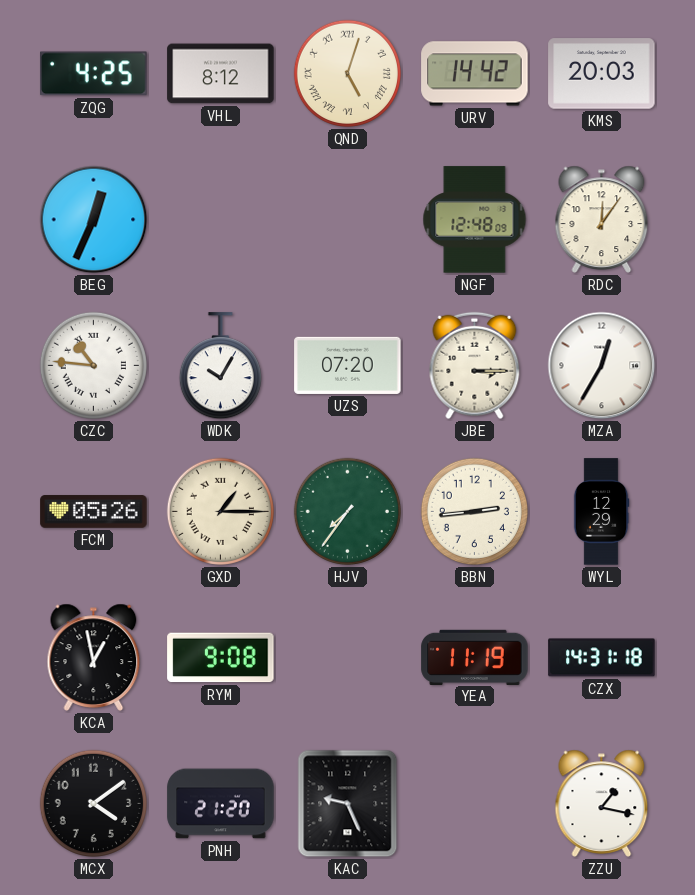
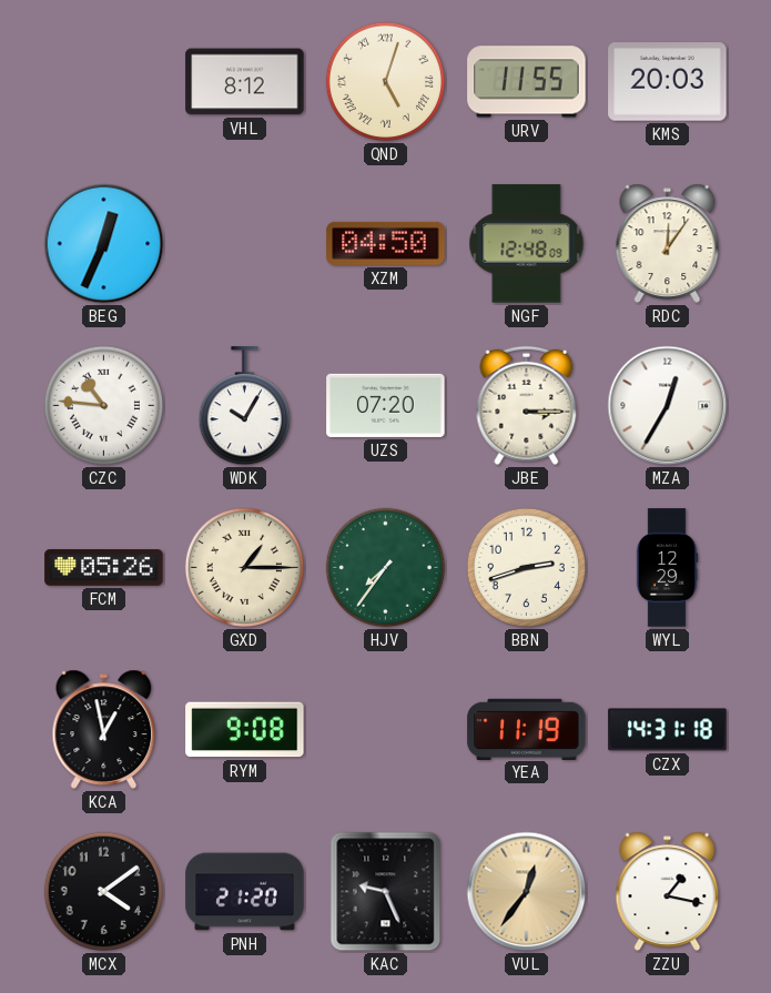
ZQG: 4:25 -> none
URV: 14:42 -> 11:55
XZM: none -> 04:50
BBN: 2:44 -> 2:42
VUL: none -> 12:36
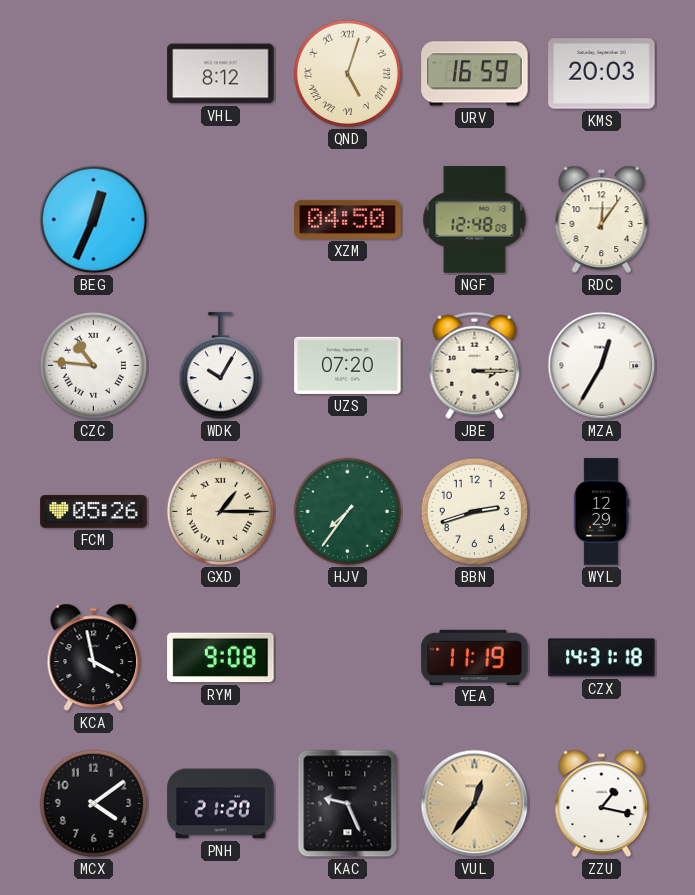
URV: 11:55 -> 16:59
KCA: 12:58 -> 3:58
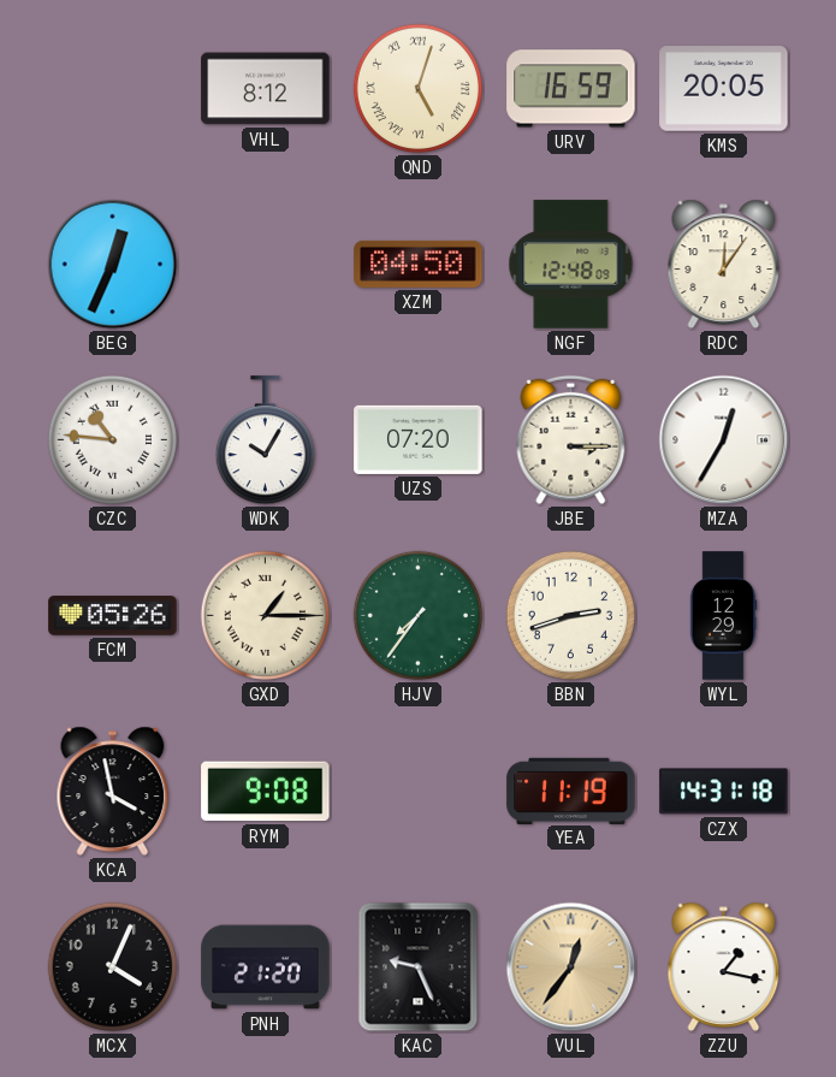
KMS: 20:03 -> 20:05
MCX: 4:09 -> 4:04
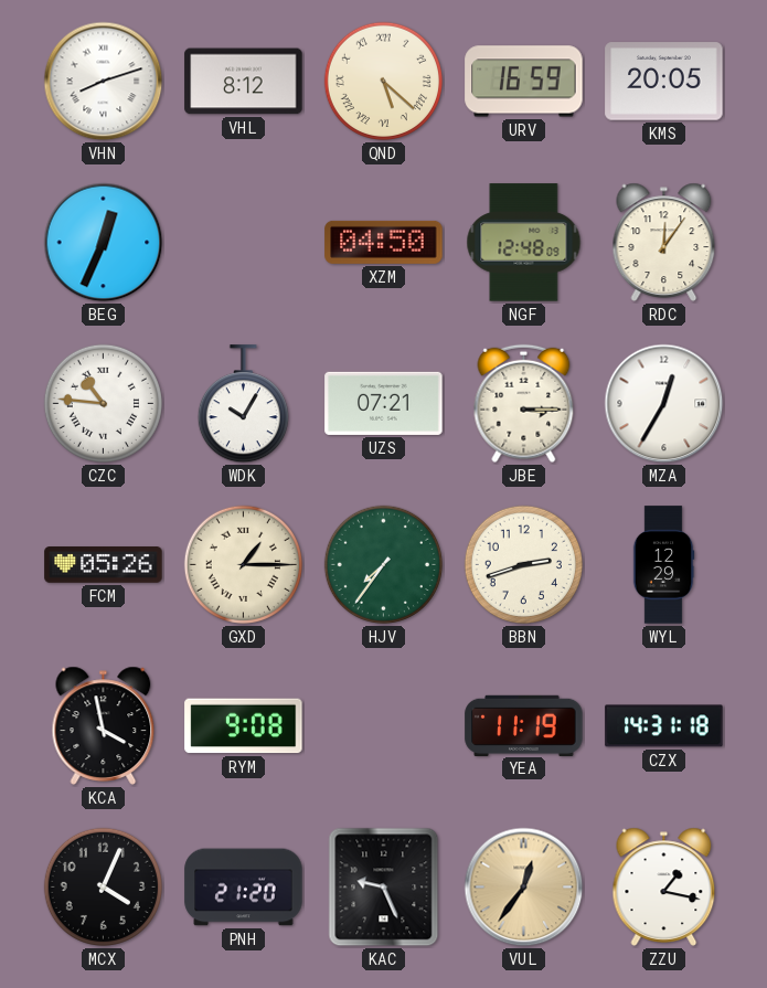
VHN: none -> 8:12
QND: 5:03 -> 5:22
UZS: 07:20 -> 07:21
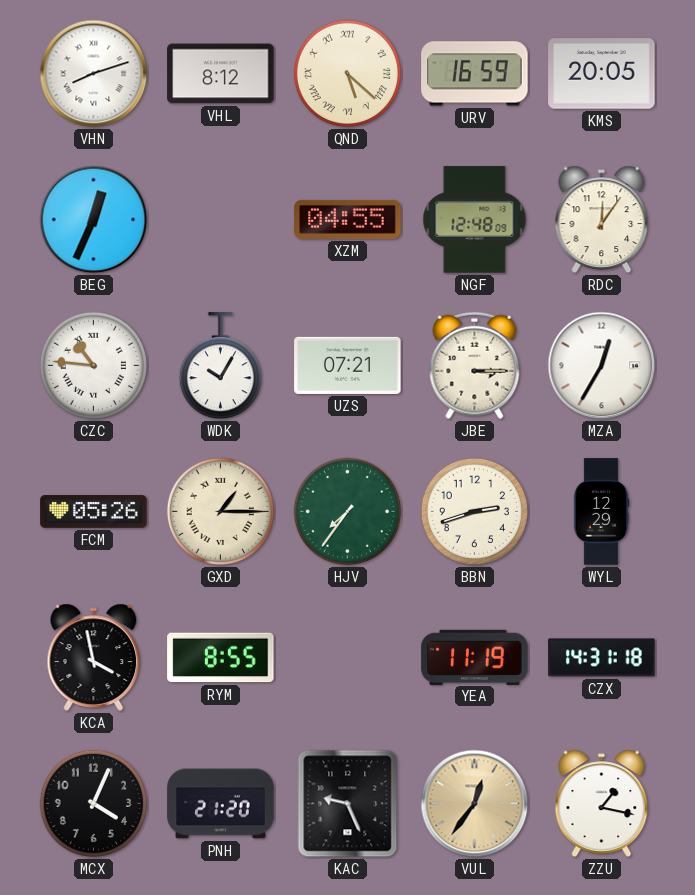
XZM: 04:50 -> 04:55
RYM: 9:08 -> 8:55
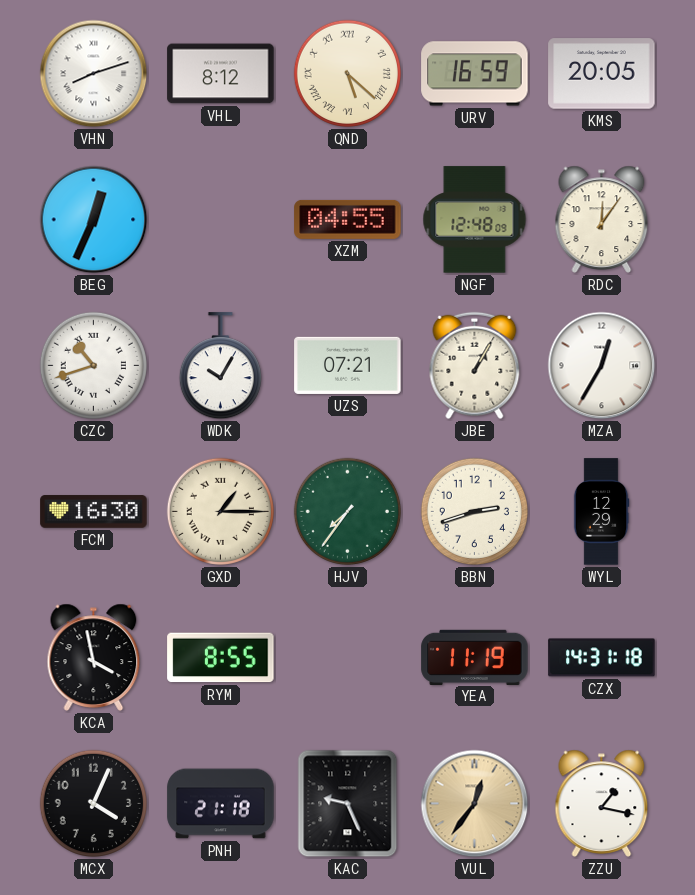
CZC: 10:46 -> 10:42
JBE: 3:15 -> 1:05
FCM: 05:26 -> 16:30
PNH: 21:20 -> 21:18
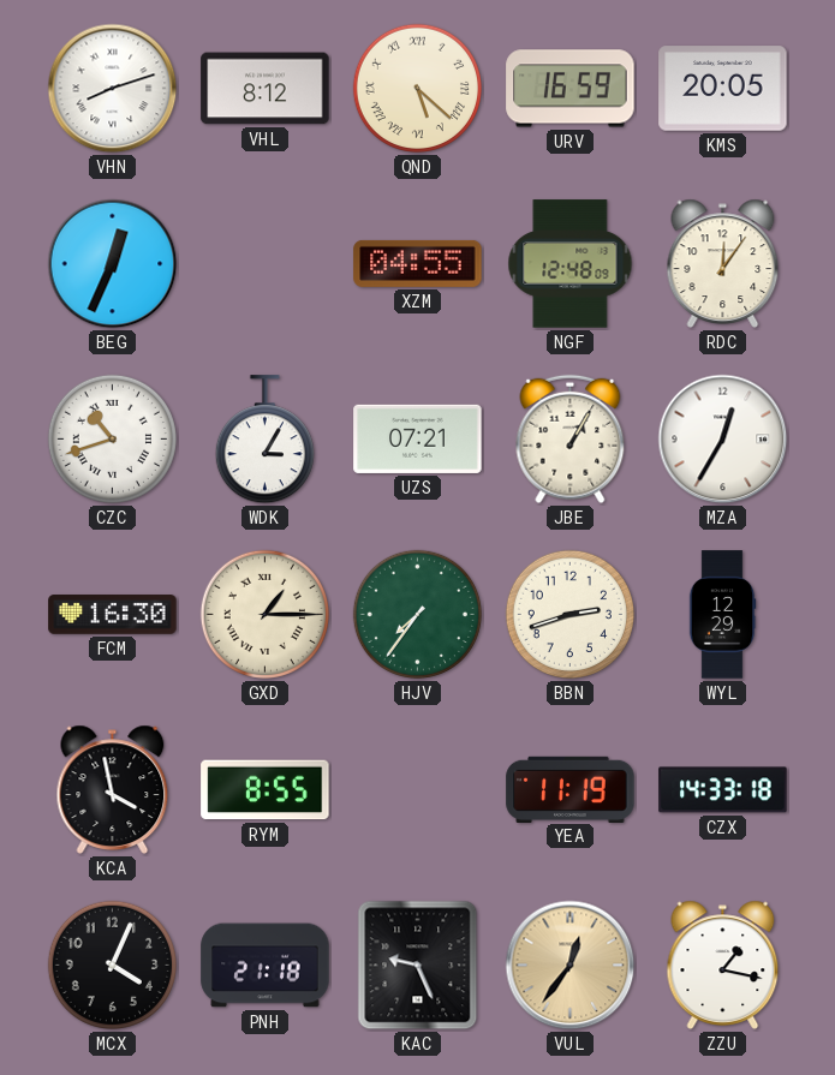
WDK: 10:05 -> 3:05
CZX: 14:31 -> 14:33
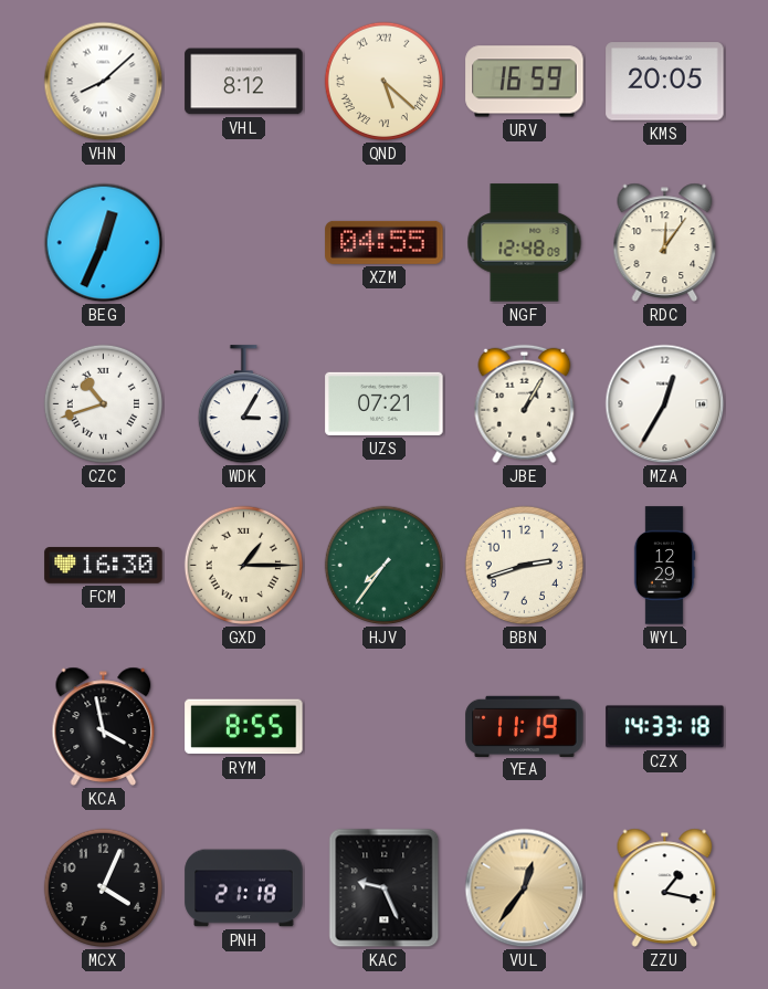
VHN: 8:12 -> 8:08
